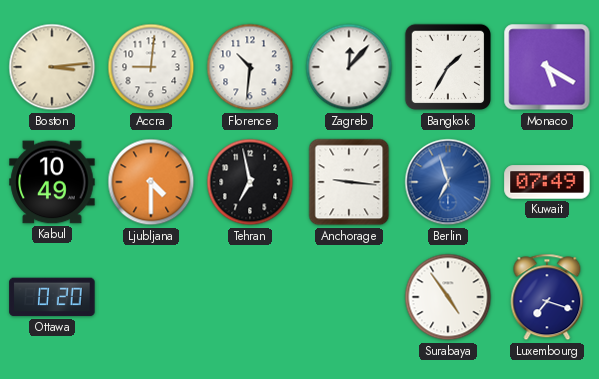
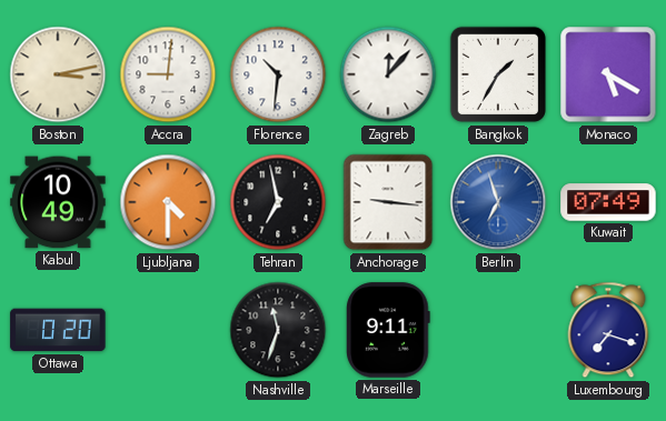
Boston: 3:14 -> 3:13
Nashville: none -> 11:33
Marseille: none -> 9:11
Surabaya: 4:54 -> none
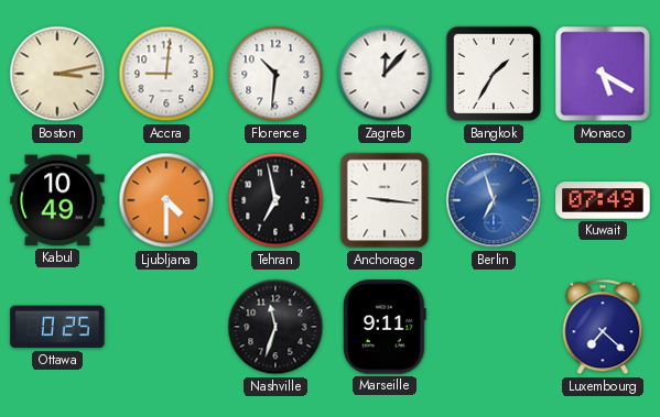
Ottawa: 0:20 -> 0:25
Luxembourg: 7:18 -> 7:22
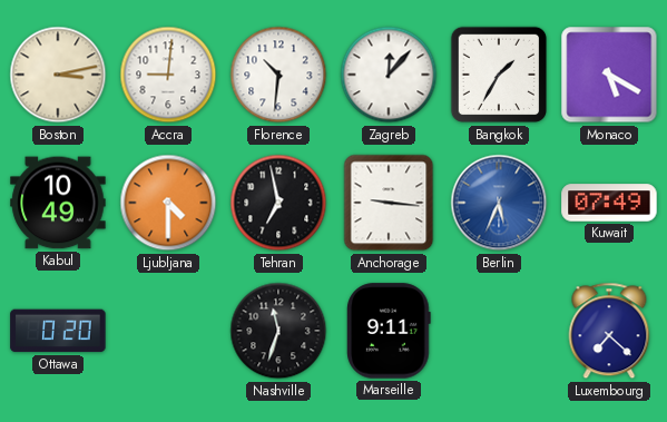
Berlin: 6:57 -> 5:34
Ottawa: 0:25 -> 0:20
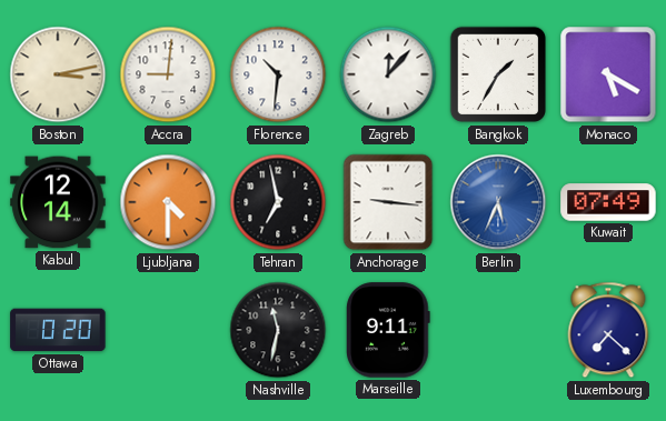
Kabul: 10:49 -> 12:14
Nashville: 11:33 -> 11:32
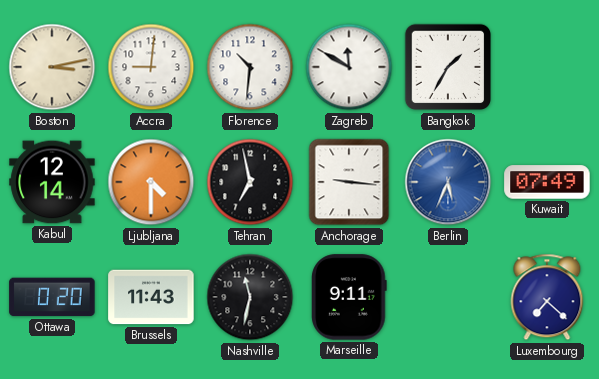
Zagreb: 12:07 -> 11:50
Monaco: 5:20 -> none
Brussels: none -> 11:43
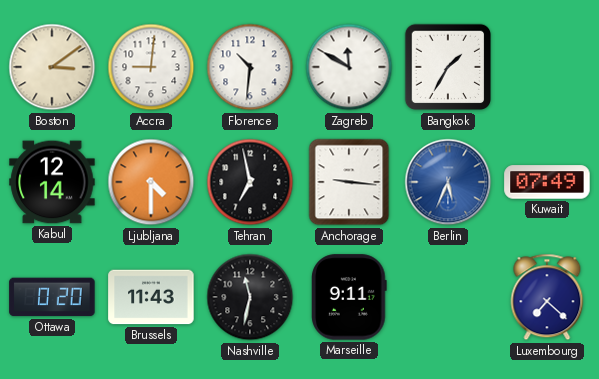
Boston: 3:13 -> 3:09
